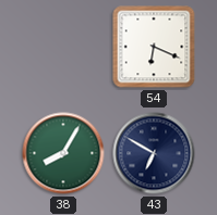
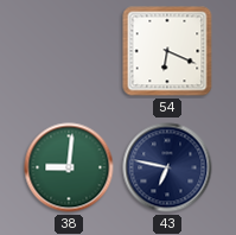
38: 8:05 -> 9:01
43: 6:50 -> 6:47
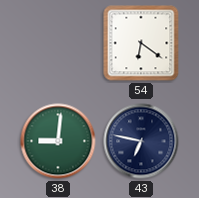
54: 6:19 -> 6:21
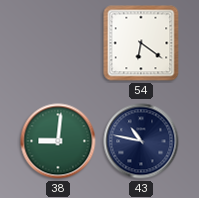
43: 6:47 -> 10:47
